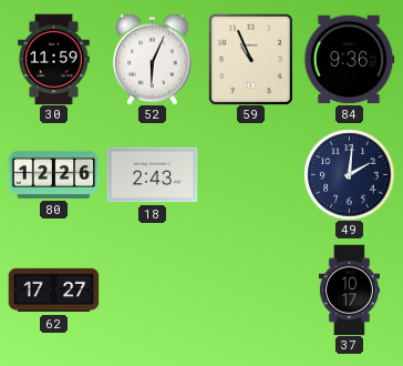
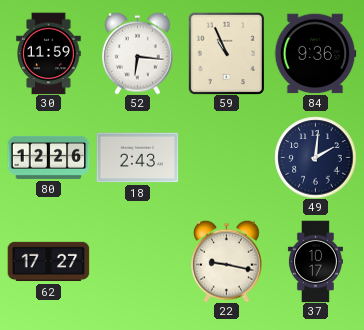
52: 6:04 -> 6:16
22: none -> 9:17
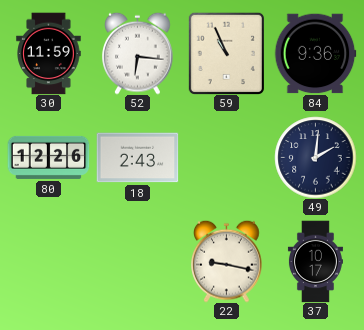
62: 17:27 -> none
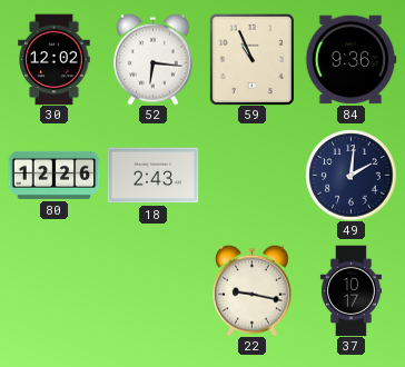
30: 11:59 -> 12:02
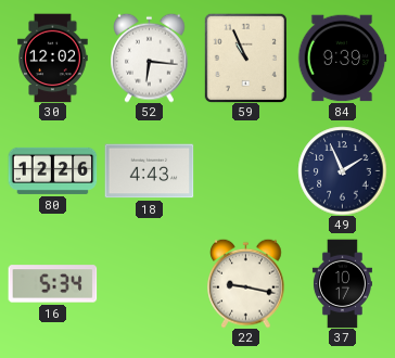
84: 9:36 -> 9:39
18: 2:43 -> 4:43
49: 2:01 -> 1:56
16: none -> 5:34
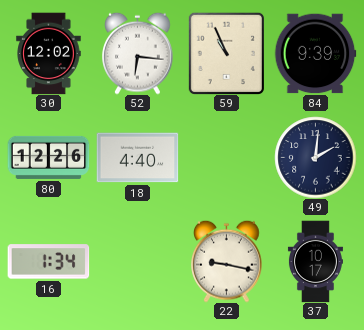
18: 4:43 -> 4:40
49: 1:56 -> 2:01
16: 5:34 -> 1:34
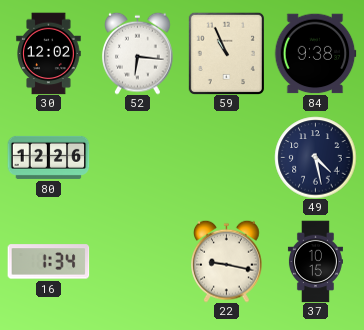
84: 9:39 -> 9:38
18: 4:40 -> none
49: 2:01 -> 4:28
37: 10:17 -> 10:15
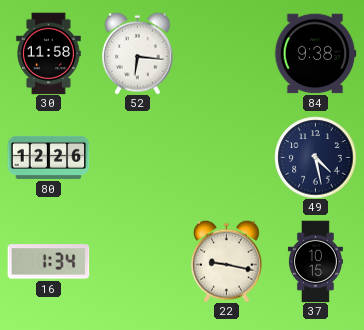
30: 12:02 -> 11:58
59: 10:56 -> none
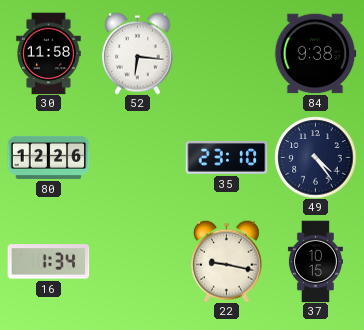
35: none -> 23:10
49: 4:28 -> 4:24
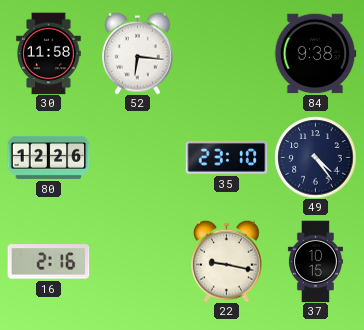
16: 1:34 -> 2:16
